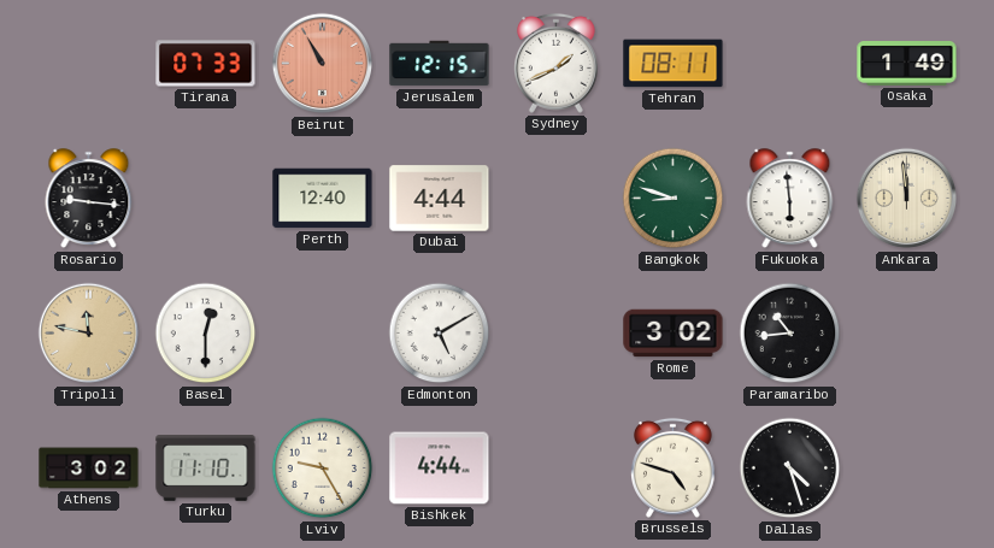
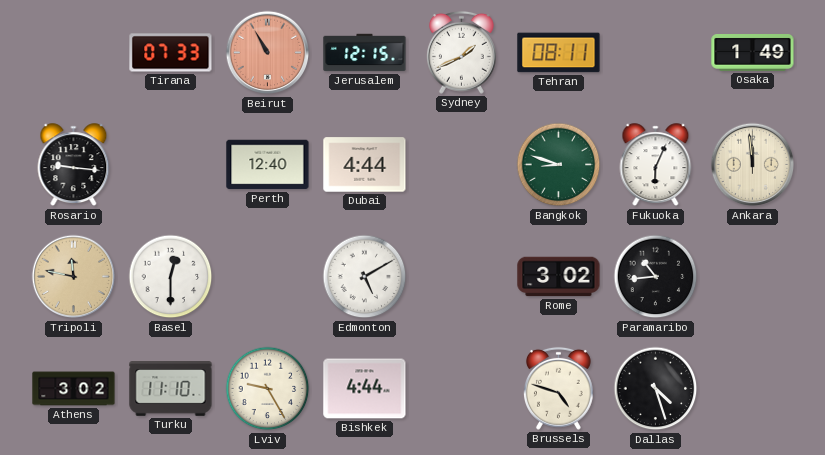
Fukuoka: 5:59 -> 6:04
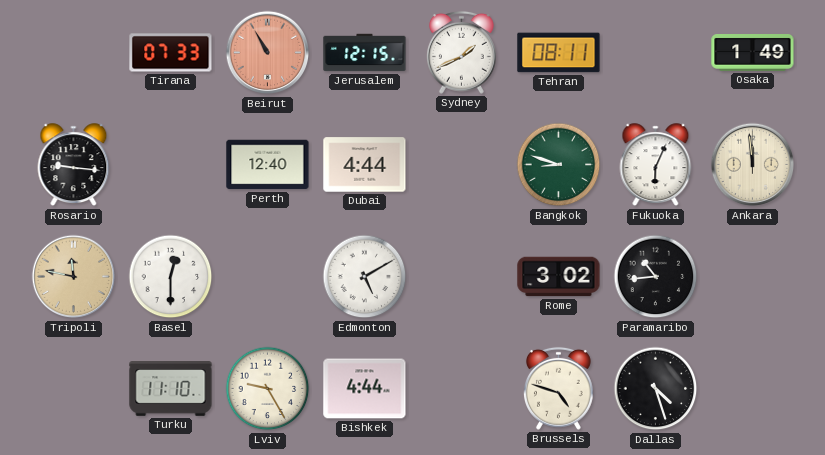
Athens: 3:02 -> none
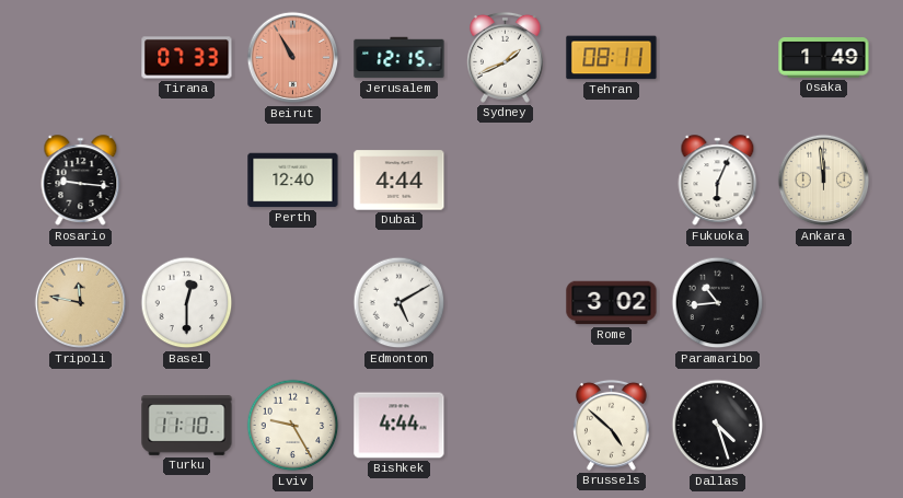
Bangkok: 8:48 -> none
Brussels: 4:48 -> 4:52
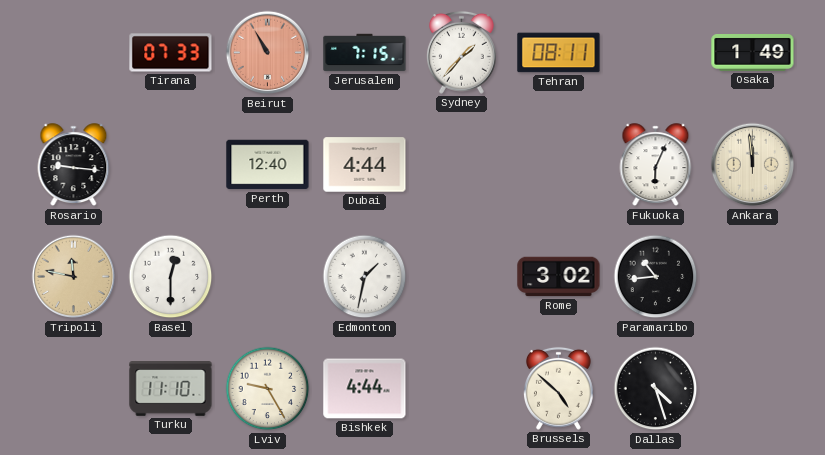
Jerusalem: 12:15 -> 7:15
Sydney: 1:41 -> 1:37
Edmonton: 5:10 -> 1:32
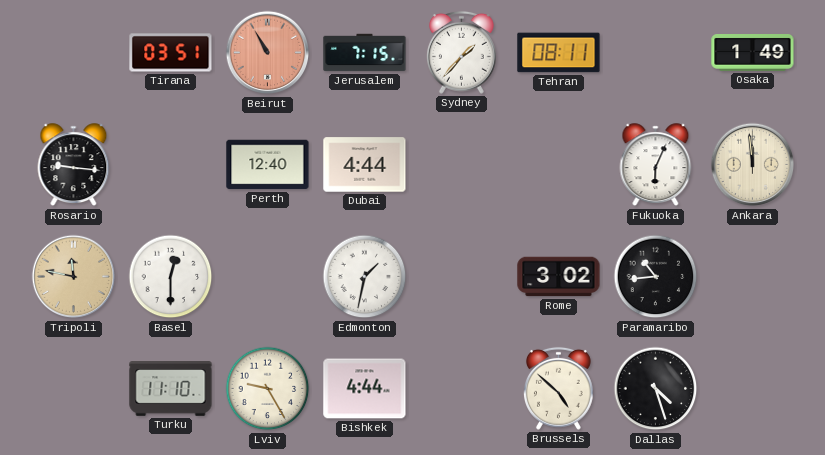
Tirana: 07:33 -> 03:51
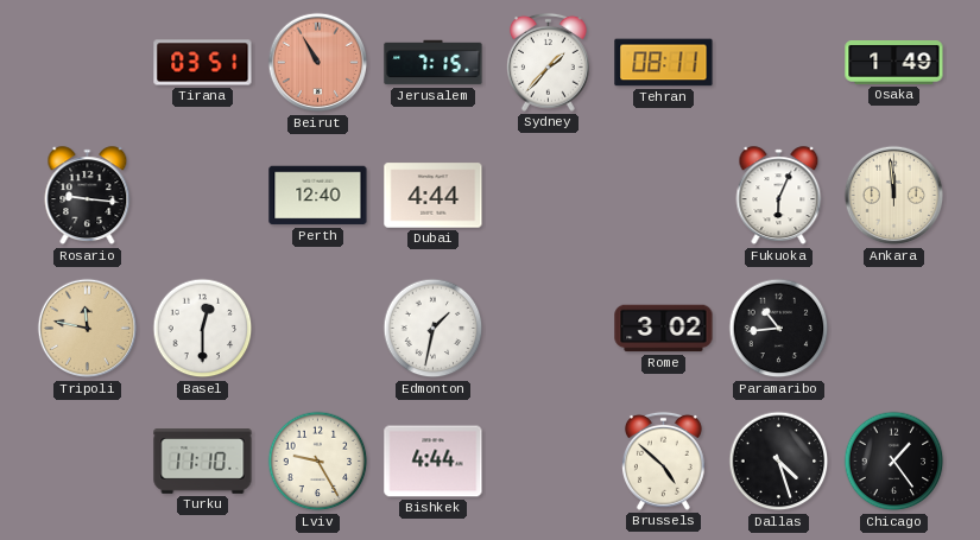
Chicago: none -> 1:24
